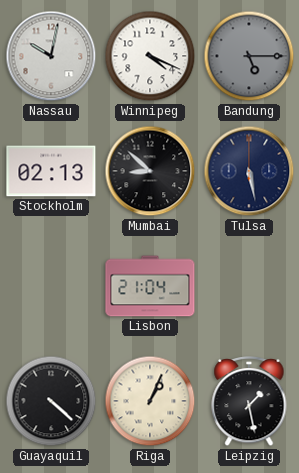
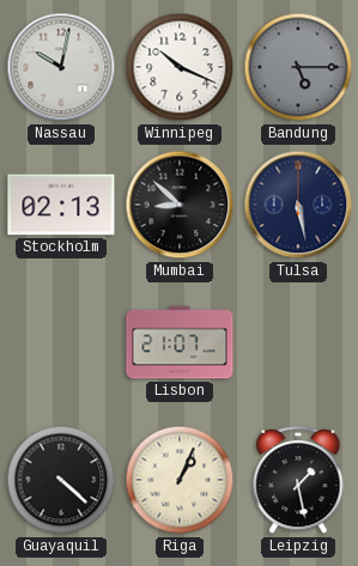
Winnipeg: 4:19 -> 10:19
Lisbon: 21:04 -> 21:07
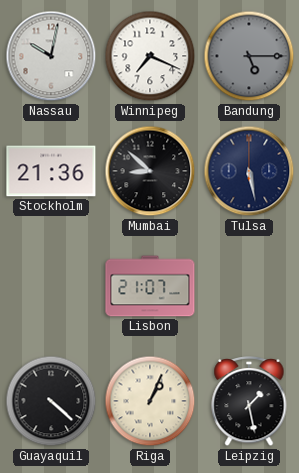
Winnipeg: 10:19 -> 7:19
Stockholm: 02:13 -> 21:36
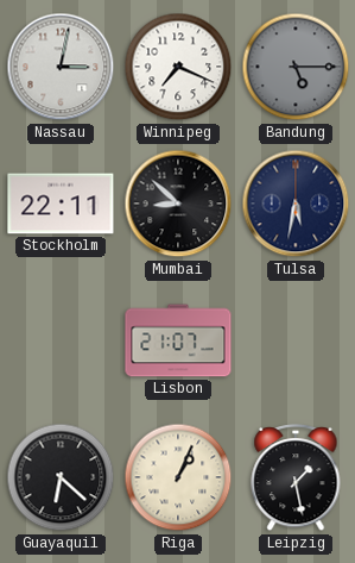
Nassau: 10:02 -> 3:02
Stockholm: 21:36 -> 22:11
Tulsa: 5:28 -> 5:32
Guayaquil: 4:22 -> 6:22
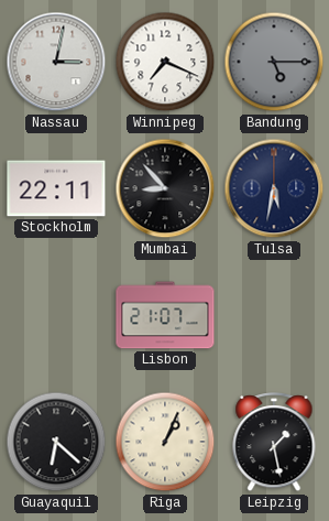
Mumbai: 8:52 -> 8:53
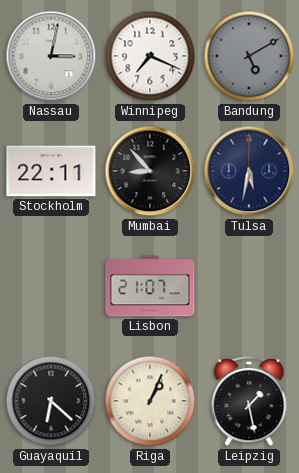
Bandung: 5:15 -> 5:10
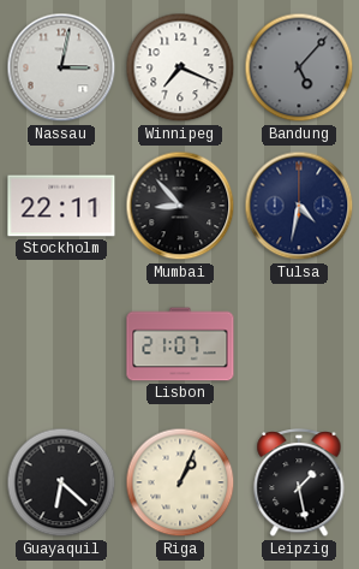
Bandung: 5:10 -> 5:07
Tulsa: 5:32 -> 4:32
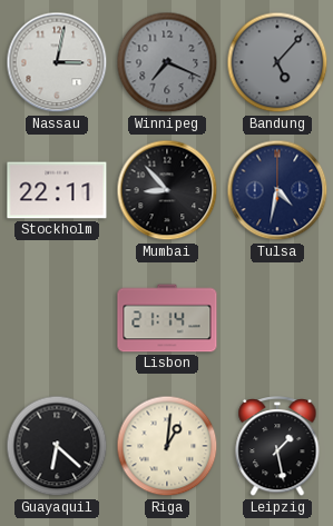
Winnipeg dial: white -> grey
Lisbon: 21:07 -> 21:14
Riga: 1:04 -> 1:01
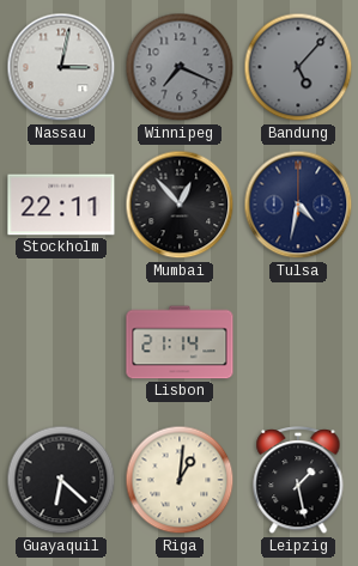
Mumbai: 8:53 -> 12:53
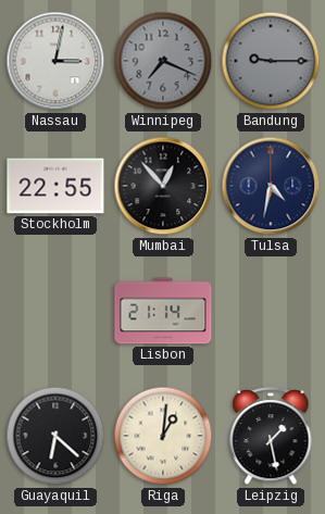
Bandung: 5:07 -> 9:15
Stockholm: 22:11 -> 22:55
